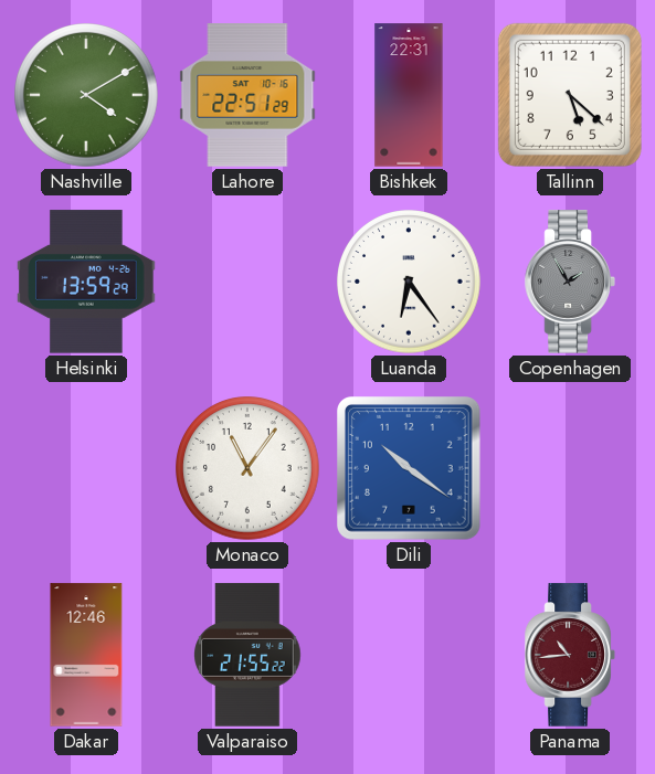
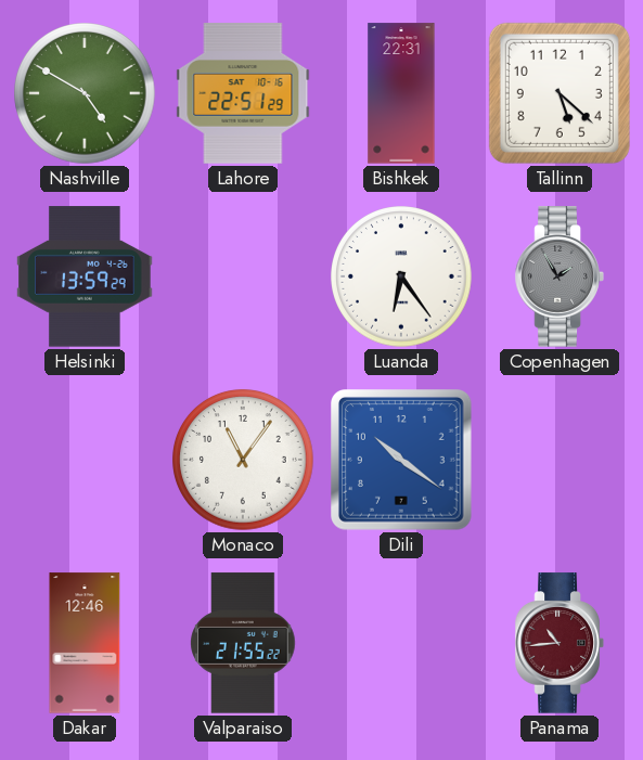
Nashville: 4:10 -> 4:50
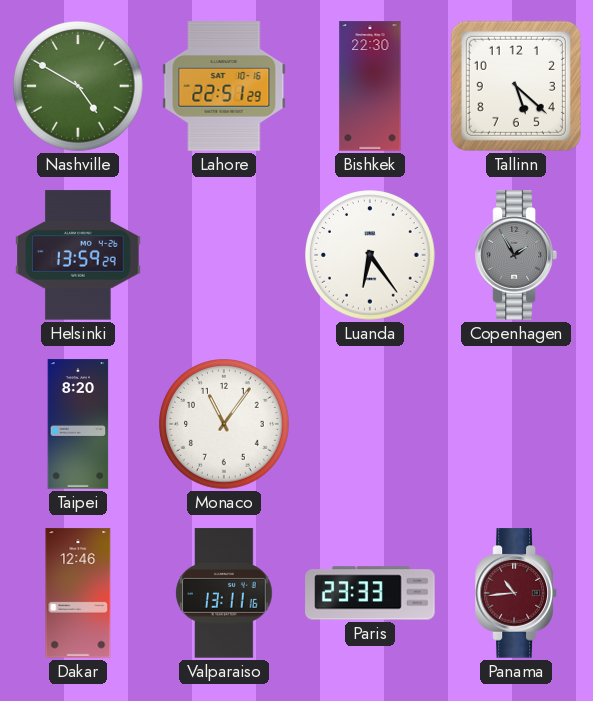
Bishkek: 22:31 -> 22:30
Taipei: none -> 8:20
Dili: 10:21 -> none
Valparaiso: 21:55 -> 13:11
Paris: none -> 23:33
